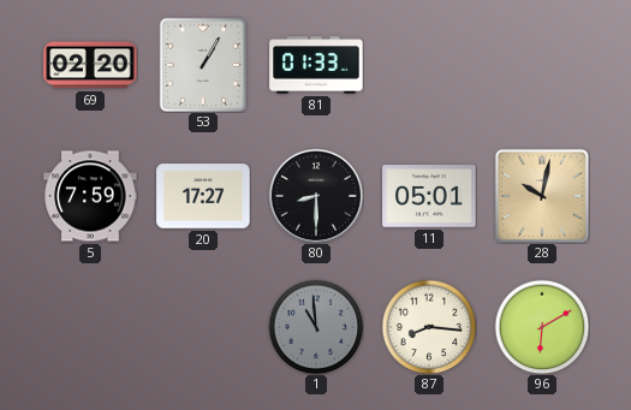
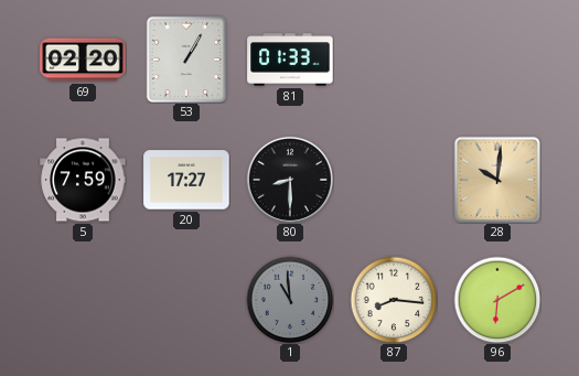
11: 05:01 -> none
28: 10:02 -> 10:01
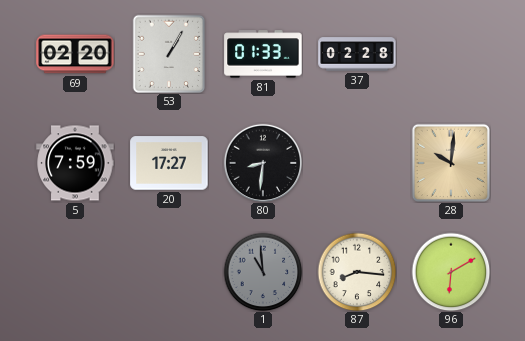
37: none -> 02:28
80: 8:30 -> 8:31
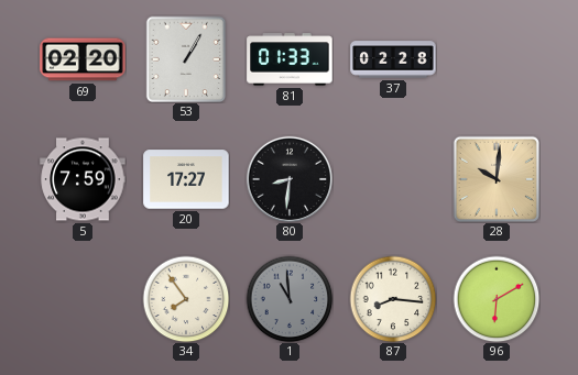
34: none -> 7:54
